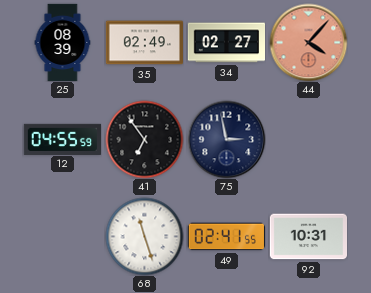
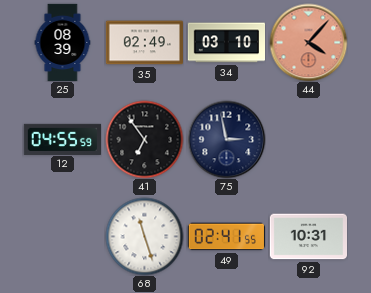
34: 02:27 -> 03:10
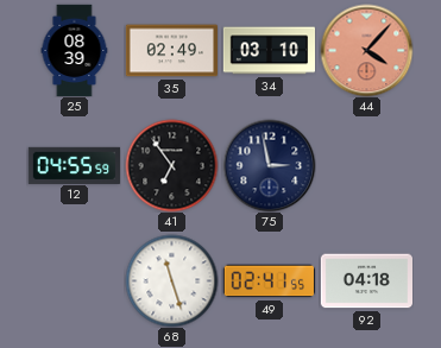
92: 10:31 -> 04:18
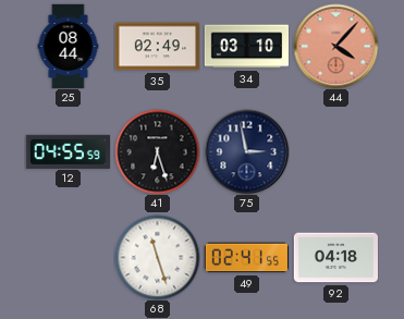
25: 08:39 -> 08:44
41: 6:54 -> 6:27
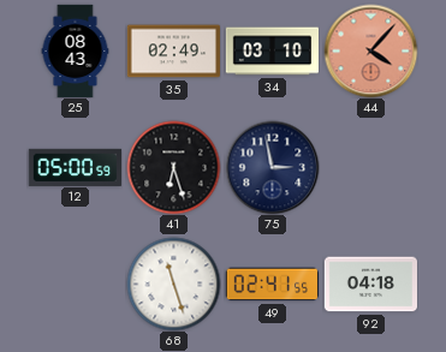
25: 08:44 -> 08:43
12: 04:55 -> 05:00
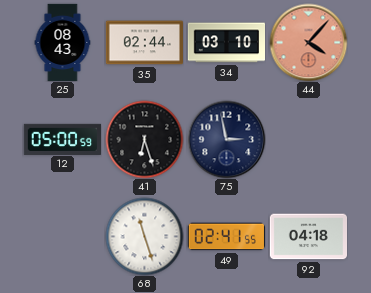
35: 02:49 -> 02:44
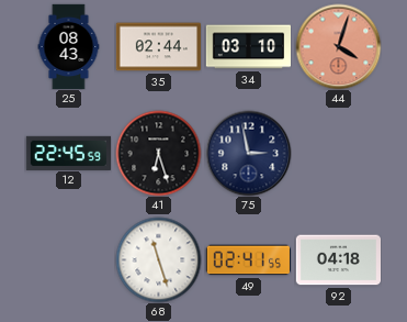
44: 4:07 -> 4:03
12: 05:00 -> 22:45
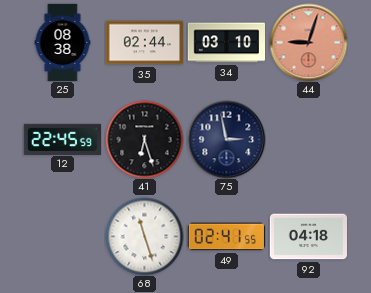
25: 08:43 -> 08:38
44: 4:03 -> 9:03
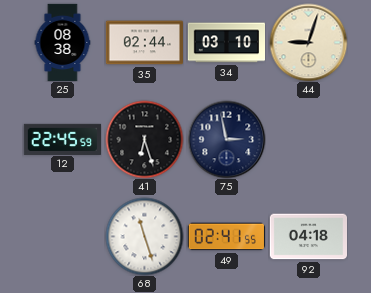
44 dial: salmon -> cream
